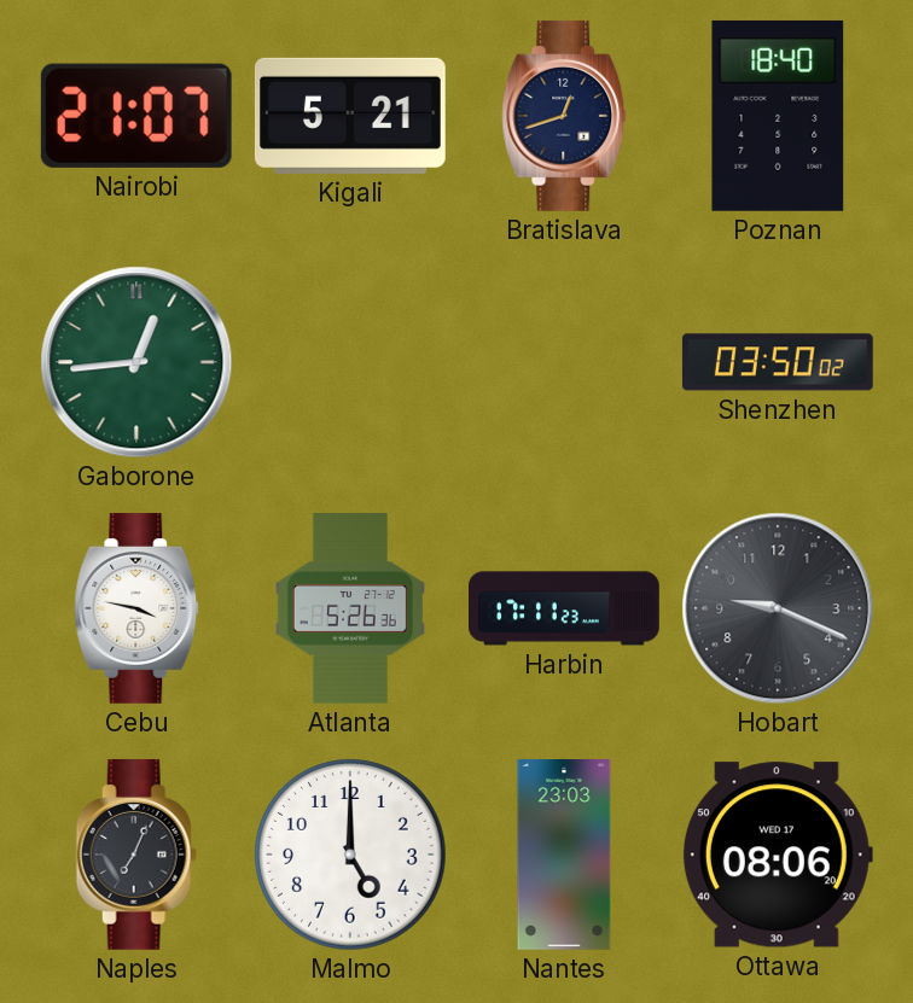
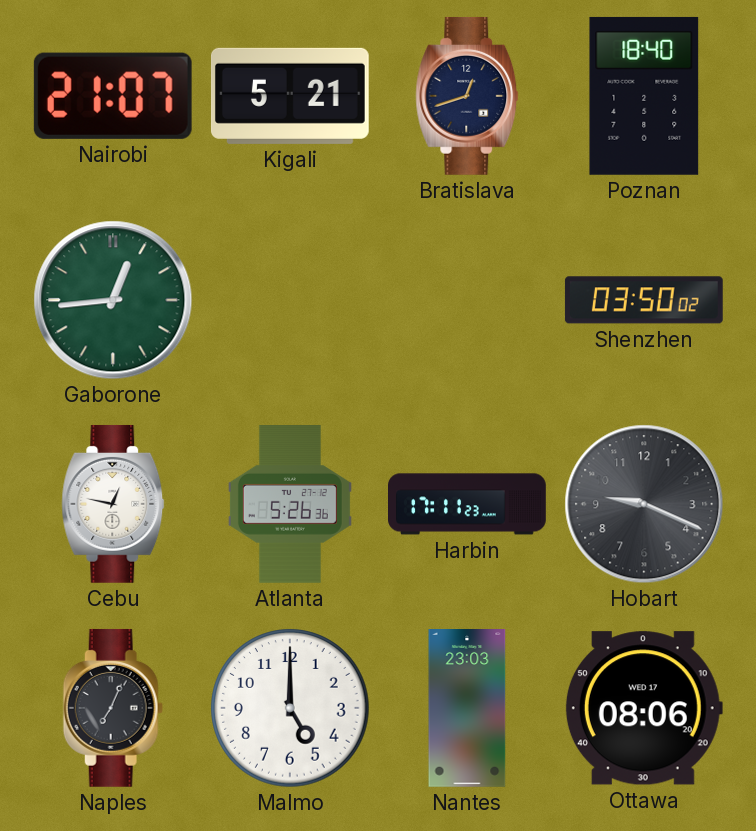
Cebu: 3:47 -> 12:47
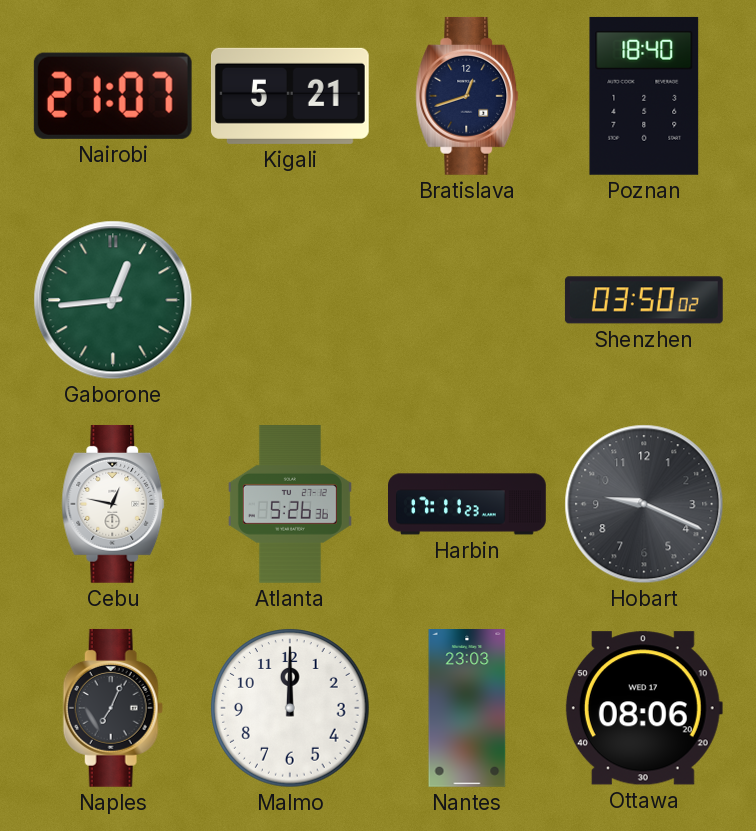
Malmo: 5:00 -> 12:00
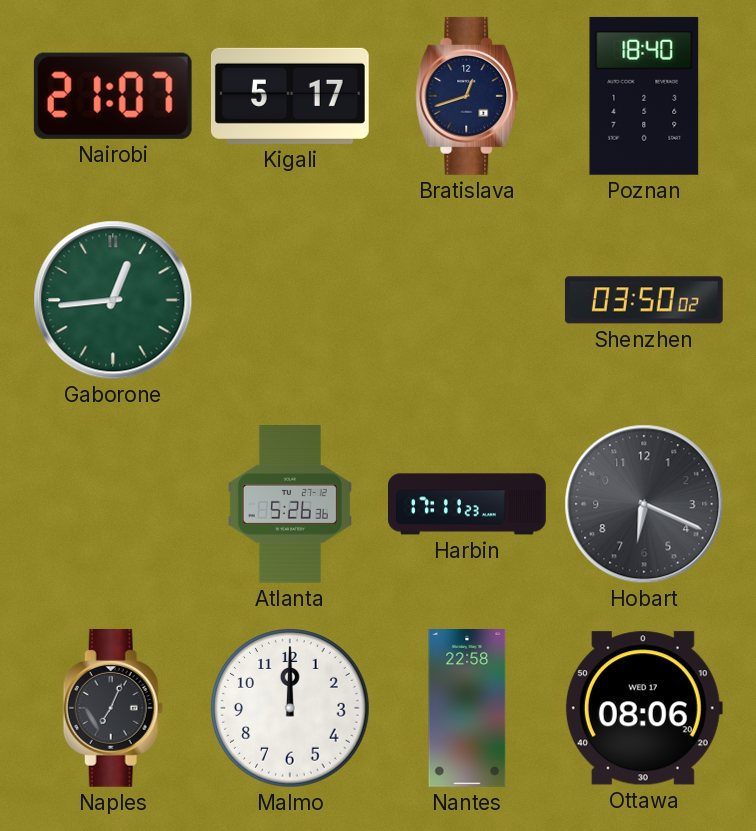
Kigali: 5:21 -> 5:17
Cebu: 12:47 -> none
Hobart: 9:19 -> 6:19
Nantes: 23:03 -> 22:58
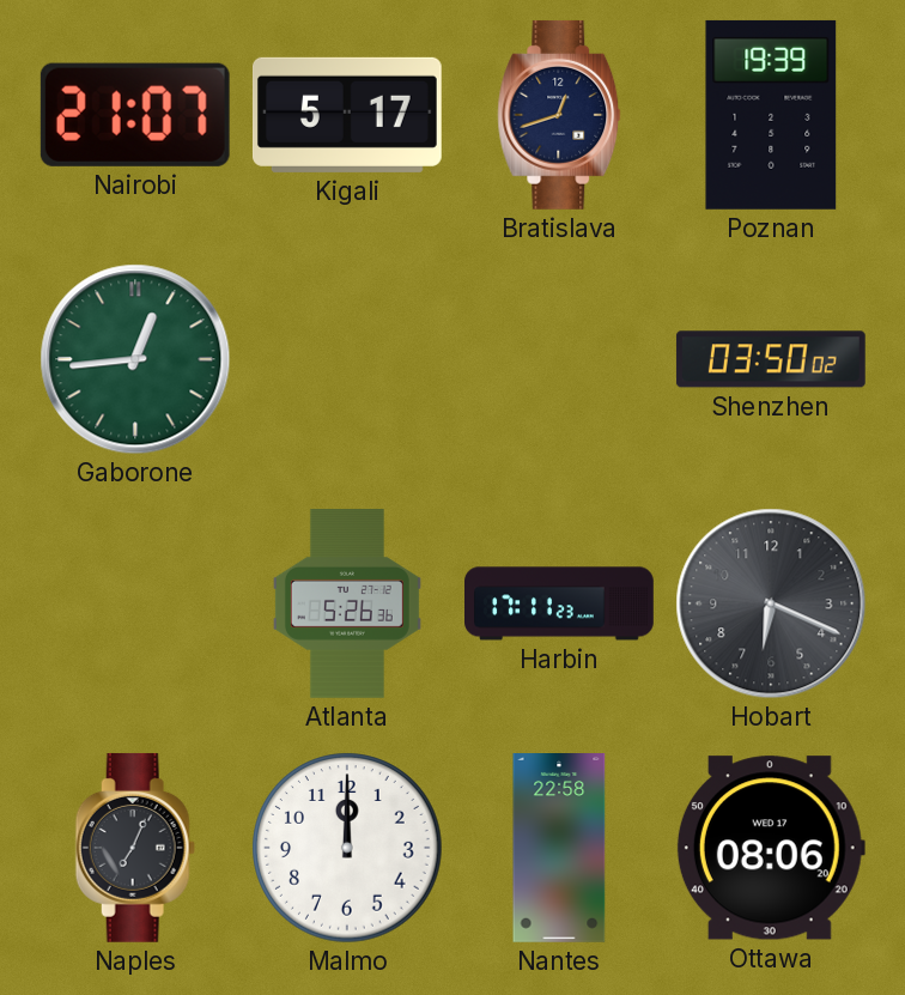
Poznan: 18:40 -> 19:39
